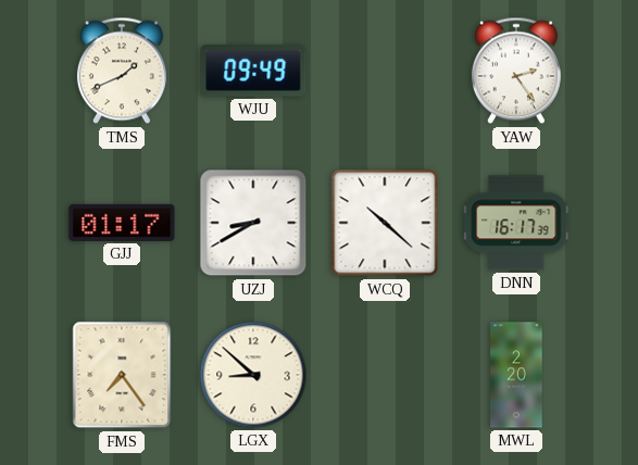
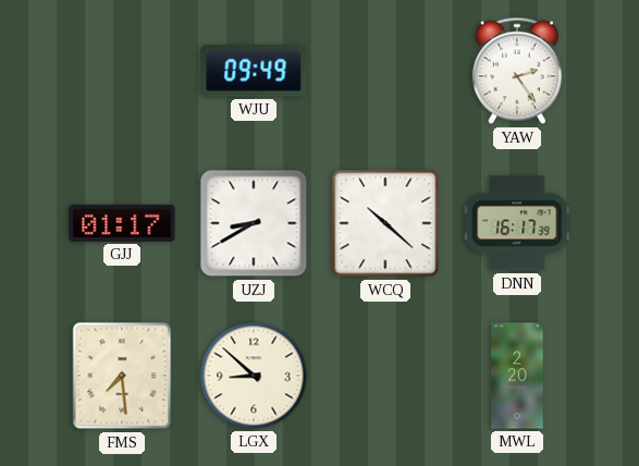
TMS: 1:41 -> none
FMS: 7:24 -> 7:29
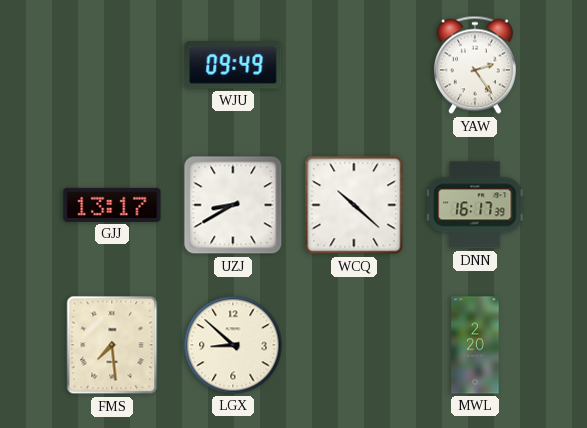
GJJ: 01:17 -> 13:17
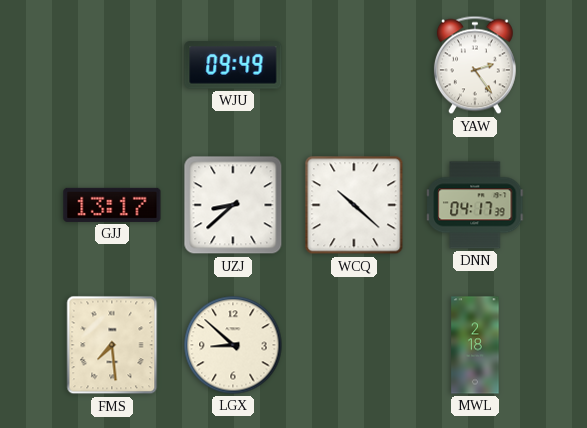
UZJ: 8:40 -> 8:38
DNN: 16:17 -> 04:17
MWL: 2:20 -> 2:18
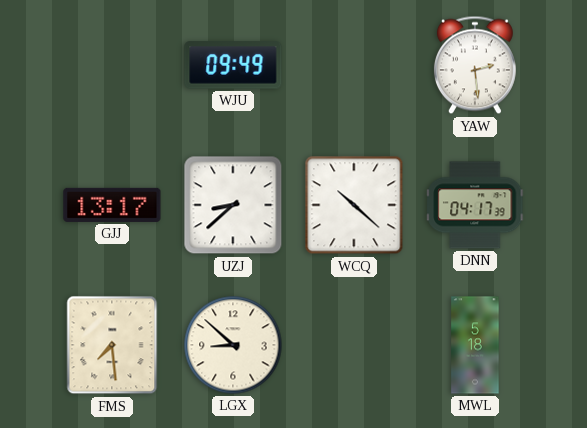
YAW: 2:24 -> 2:29
MWL: 2:18 -> 5:18
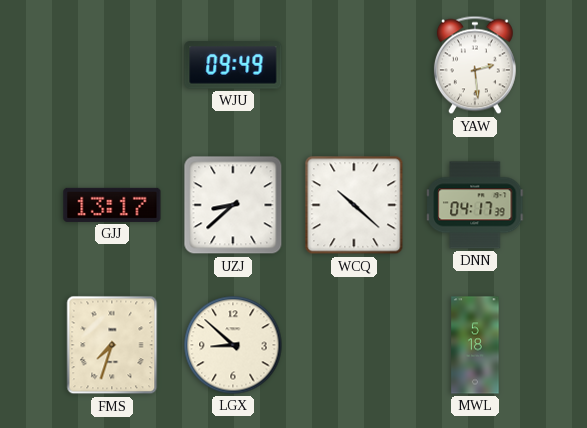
FMS: 7:29 -> 7:33
